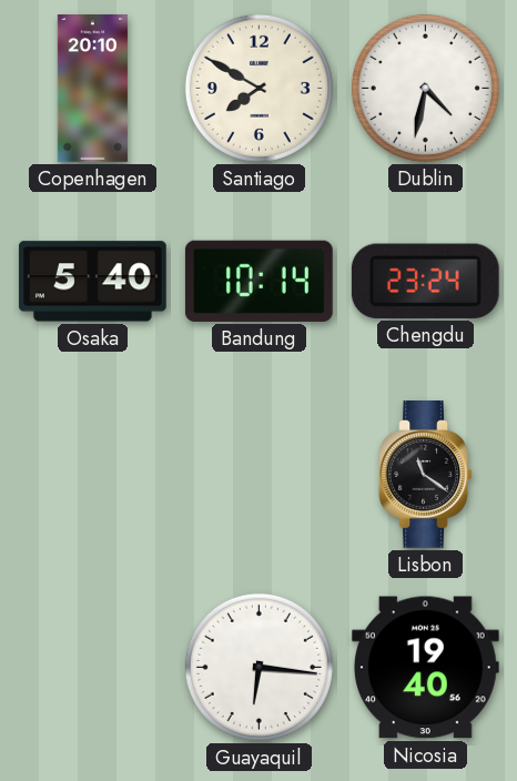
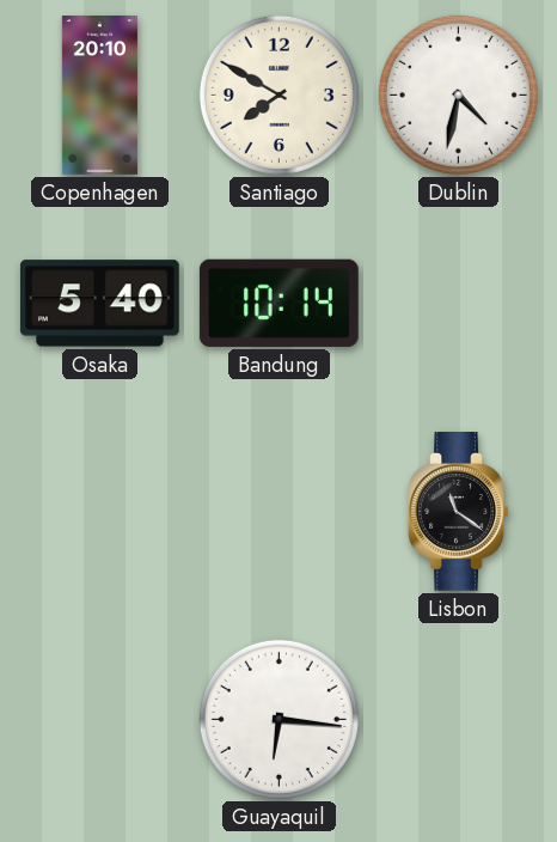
Chengdu: 23:24 -> none
Nicosia: 19:40 -> none
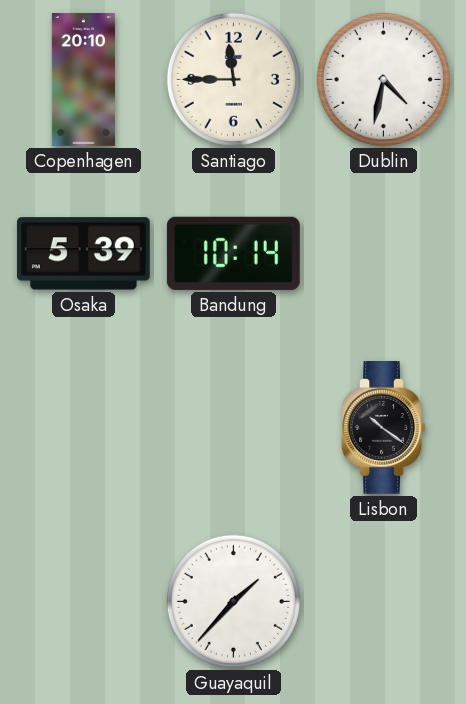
Santiago: 7:50 -> 11:45
Osaka: 5:40 -> 5:39
Lisbon: 11:21 -> 10:21
Guayaquil: 6:16 -> 1:37
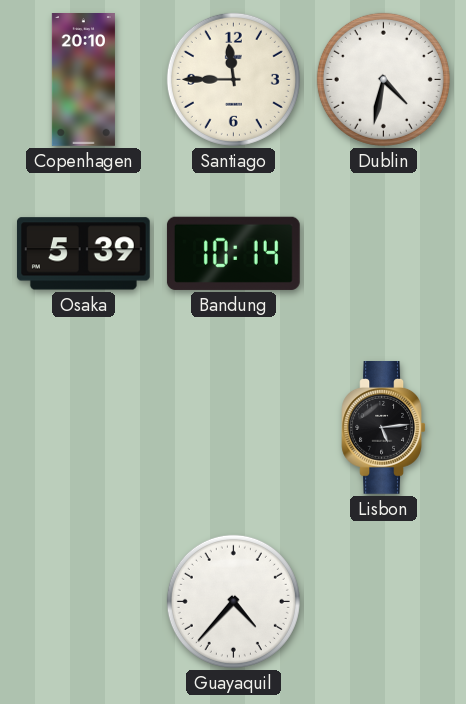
Lisbon: 10:21 -> 5:14
Guayaquil: 1:37 -> 4:37
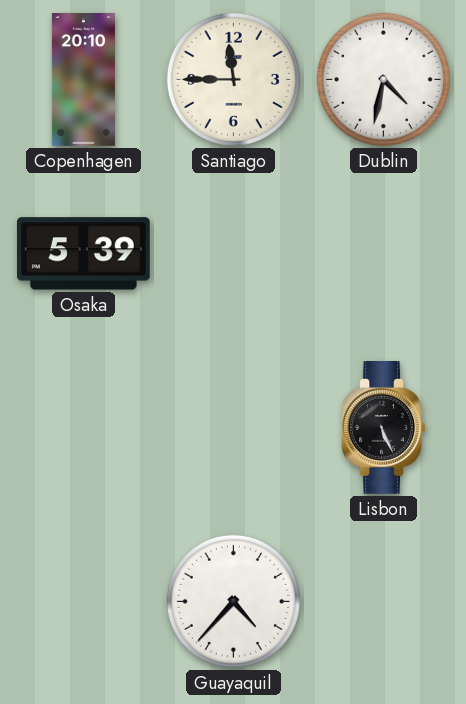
Bandung: 10:14 -> none
Lisbon: 5:14 -> 5:26
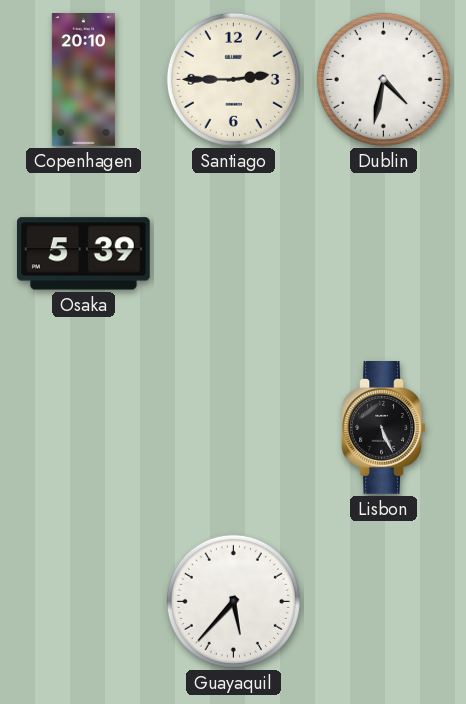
Santiago: 11:45 -> 2:45
Guayaquil: 4:37 -> 5:37
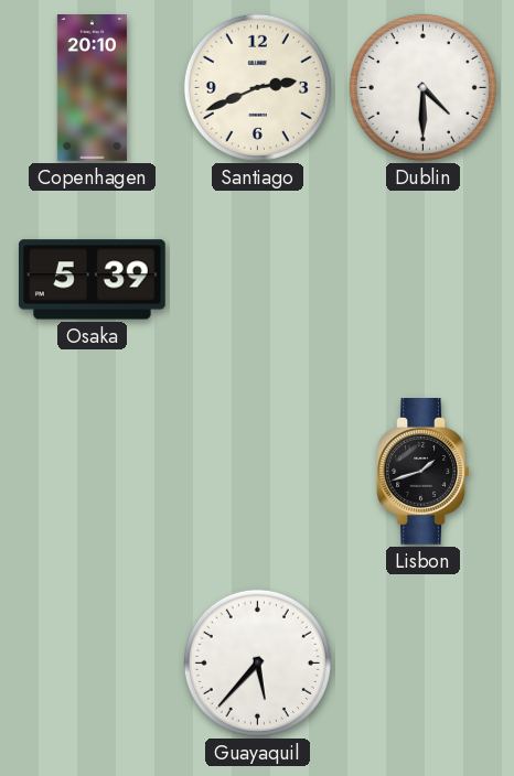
Santiago: 2:45 -> 2:41
Dublin: 4:32 -> 4:30
Lisbon: 5:26 -> 1:42
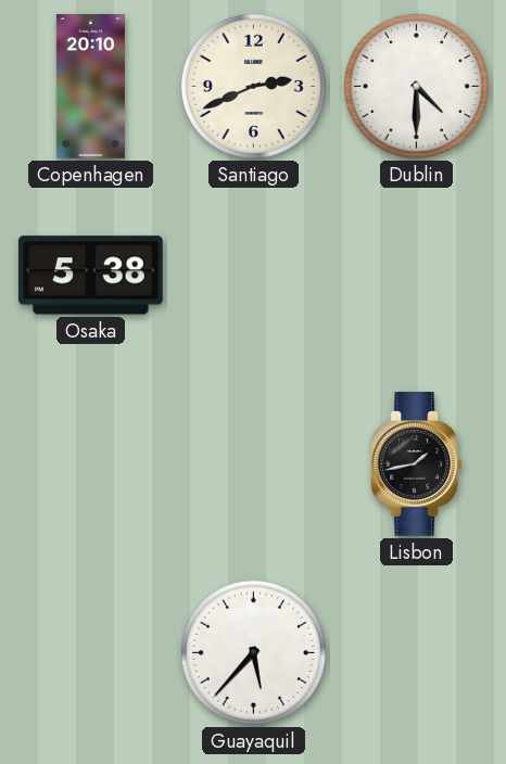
Osaka: 5:39 -> 5:38
Lisbon: 1:42 -> 1:43
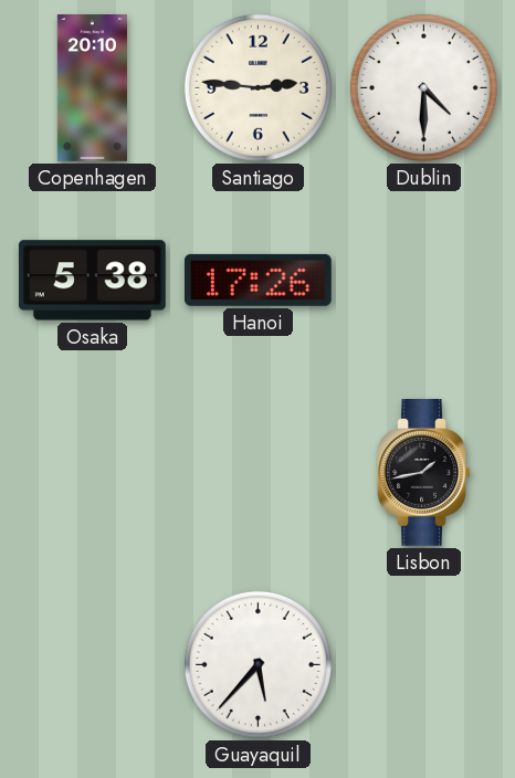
Santiago: 2:41 -> 2:46
Hanoi: none -> 17:26
